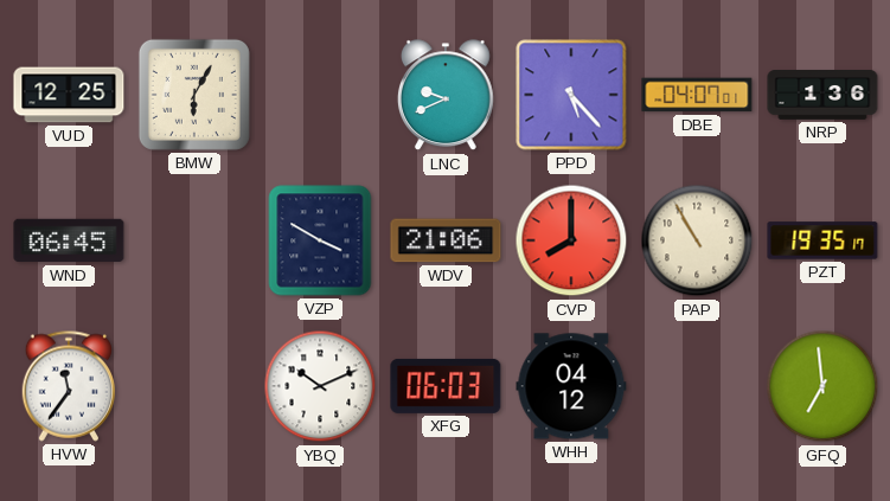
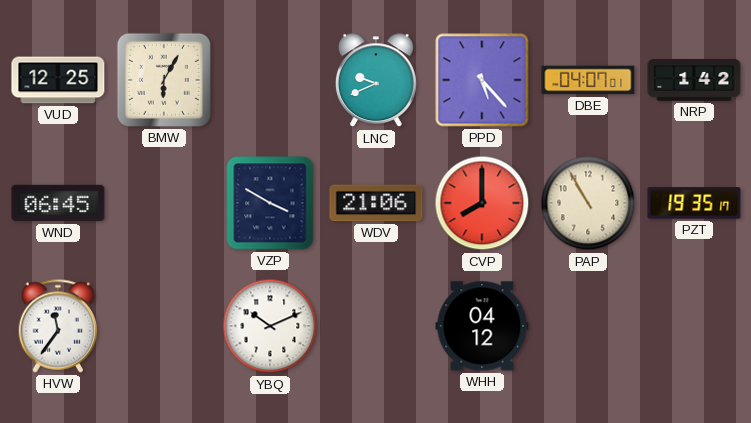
NRP: 1:36 -> 1:42
XFG: 06:03 -> none
GFQ: 6:59 -> none
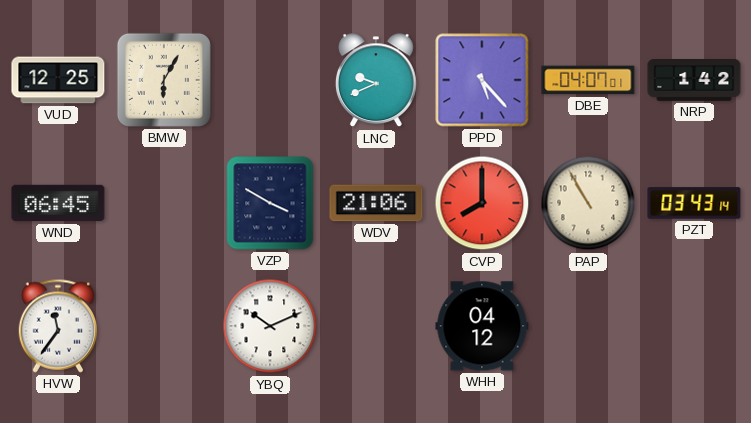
PZT: 19:35 -> 03:43
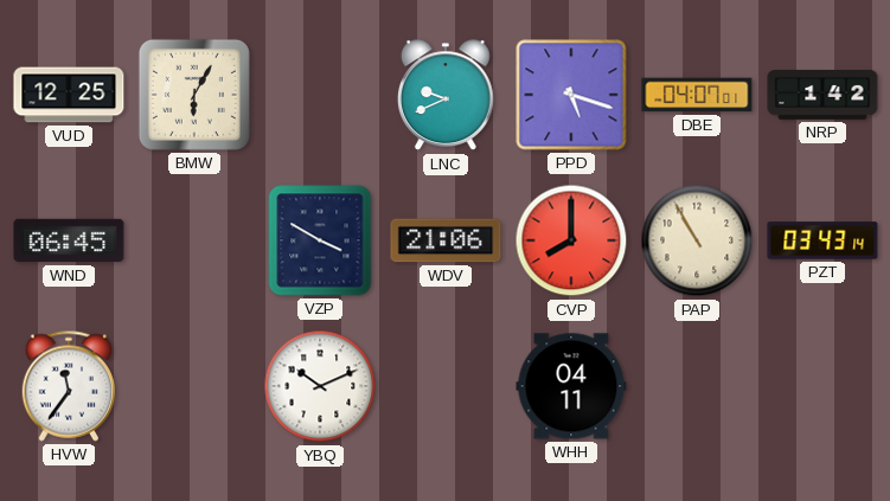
PPD: 5:23 -> 5:18
WHH: 04:12 -> 04:11
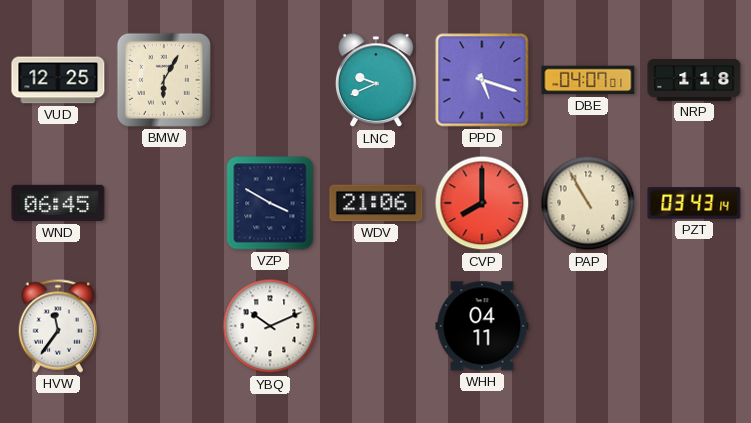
NRP: 1:42 -> 1:18
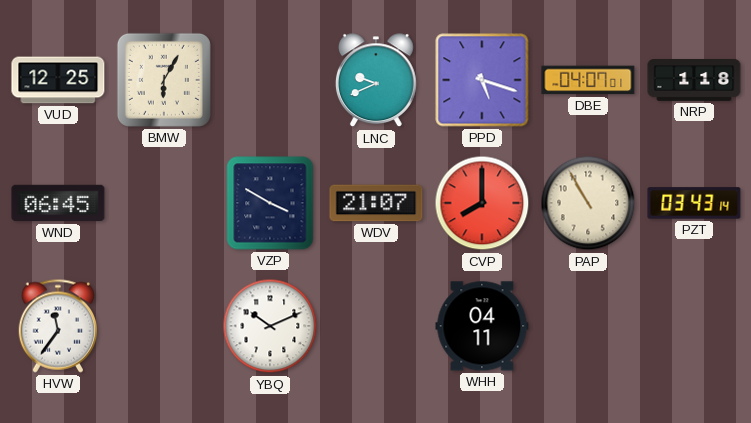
WDV: 21:06 -> 21:07
